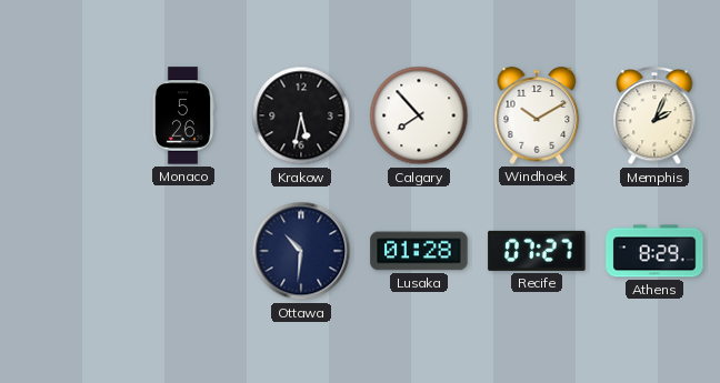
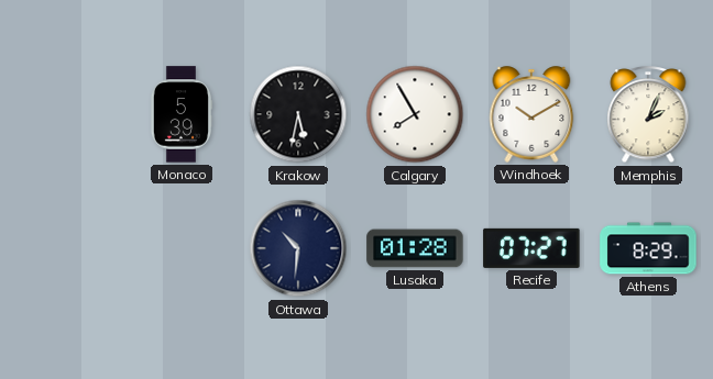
Monaco: 5:26 -> 5:39
Calgary: 7:53 -> 7:55
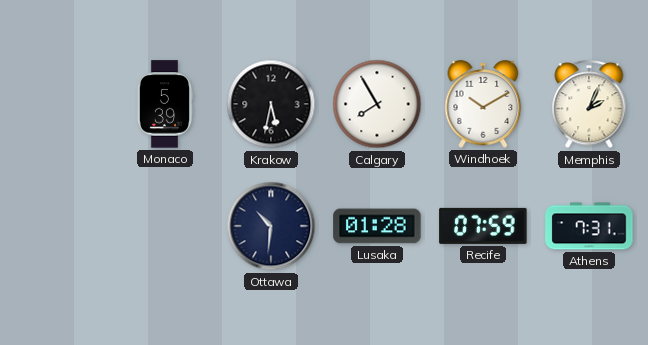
Recife: 07:27 -> 07:59
Athens: 8:29 -> 7:31
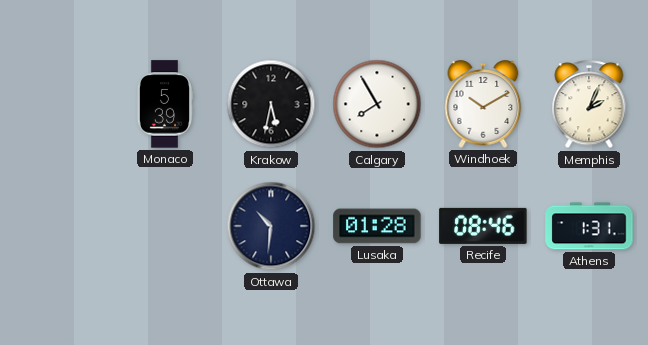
Recife: 07:59 -> 08:46
Athens: 7:31 -> 1:31
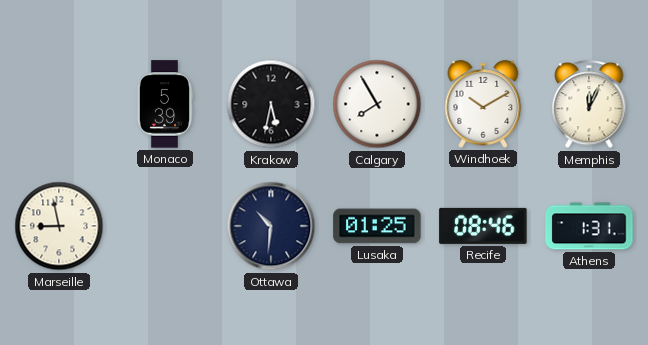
Memphis: 2:04 -> 12:04
Marseille: none -> 8:58
Lusaka: 01:28 -> 01:25
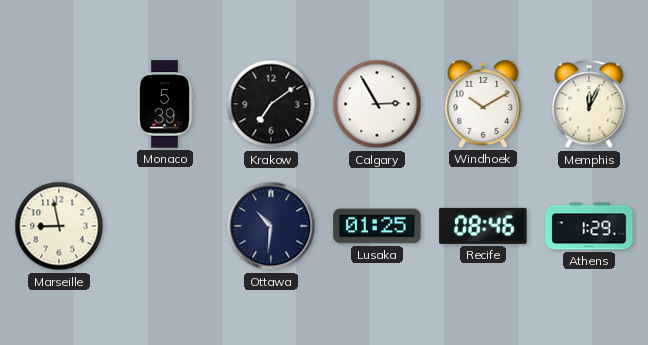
Krakow: 5:32 -> 7:09
Calgary: 7:55 -> 2:55
Athens: 1:31 -> 1:29
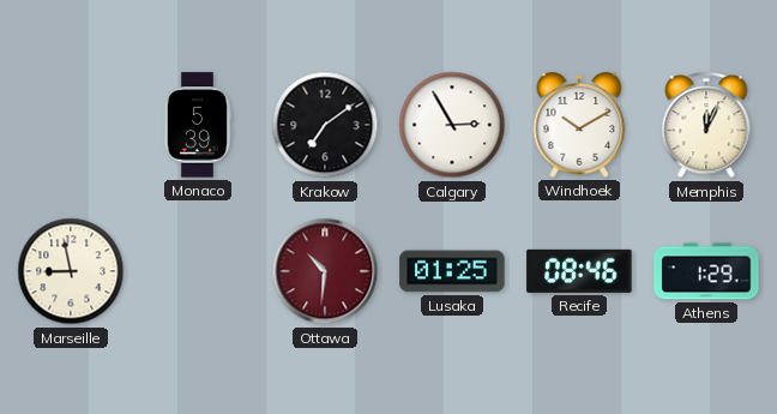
Ottawa dial: navy -> burgundy
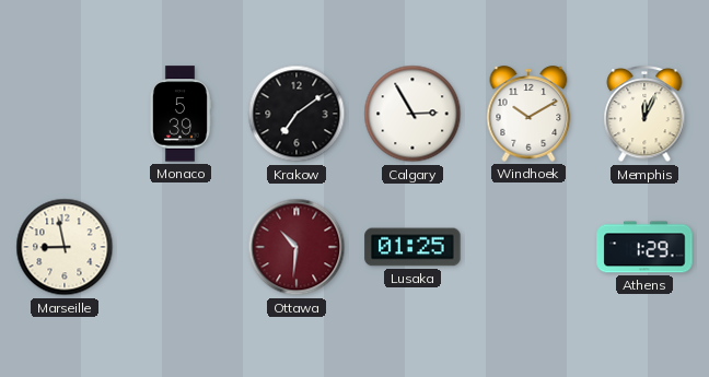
Recife: 08:46 -> none
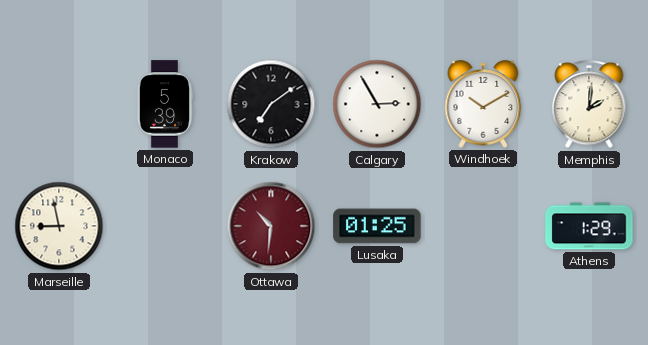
Memphis: 12:04 -> 2:01
